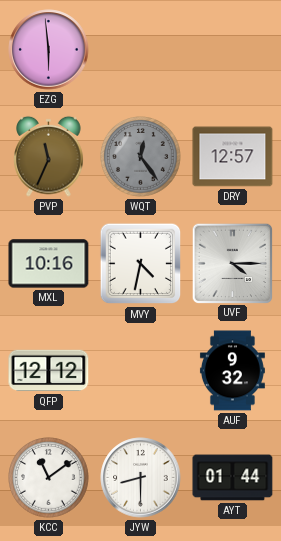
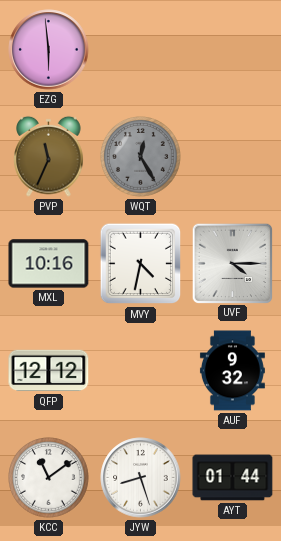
WQT: 12:24 -> 12:25
DRY: 12:57 -> none
JYW: 8:30 -> 8:27
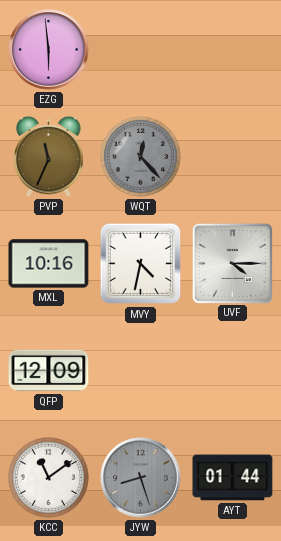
WQT: 12:25 -> 12:23
QFP: 12:12 -> 12:09
AUF: 9:32 -> none
JYW dial: white -> grey
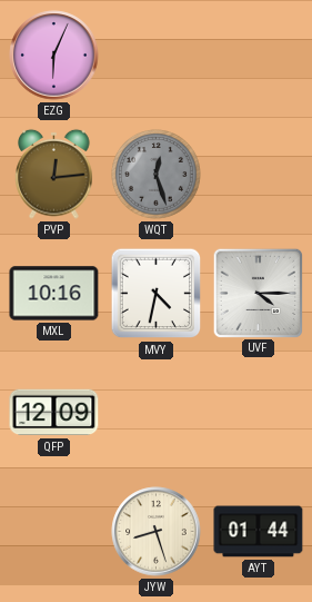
EZG: 5:59 -> 6:04
PVP: 11:34 -> 12:14
WQT: 12:23 -> 12:27
KCC: 11:09 -> none
JYW dial: grey -> cream
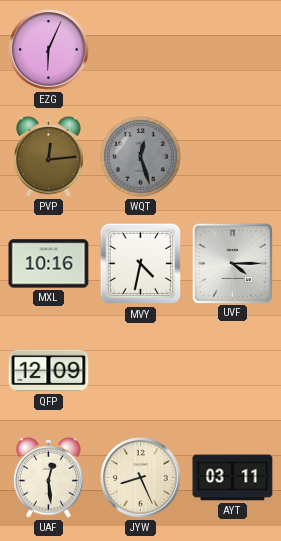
UAF: none -> 12:29
JYW: 8:27 -> 8:26
AYT: 01:44 -> 03:11
